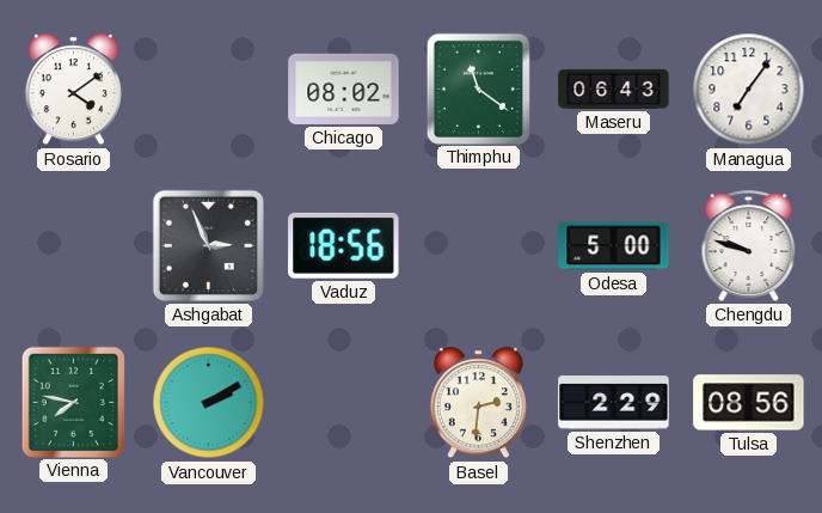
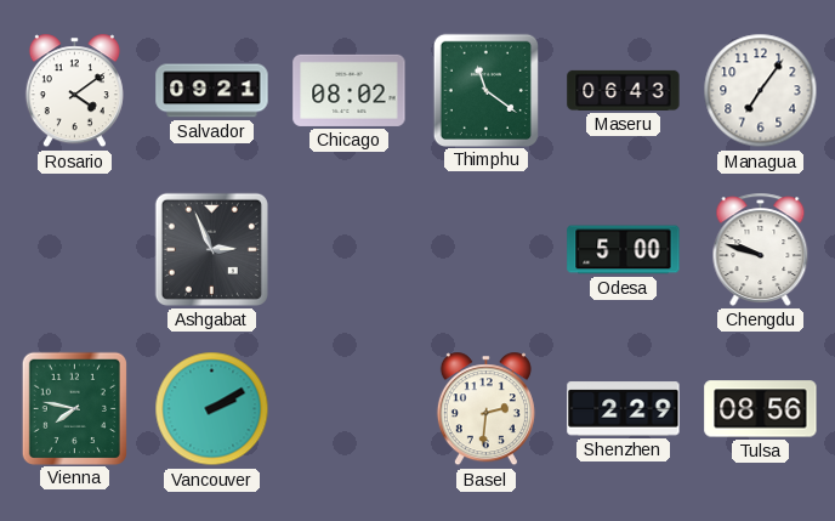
Salvador: none -> 09:21
Vaduz: 18:56 -> none
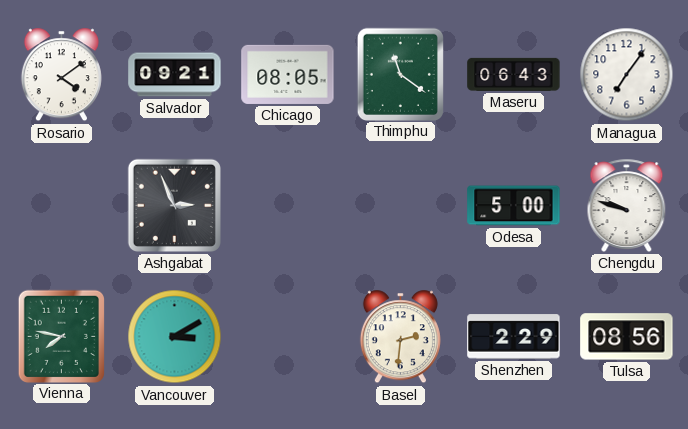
Chicago: 08:02 -> 08:05
Vancouver: 2:10 -> 3:10
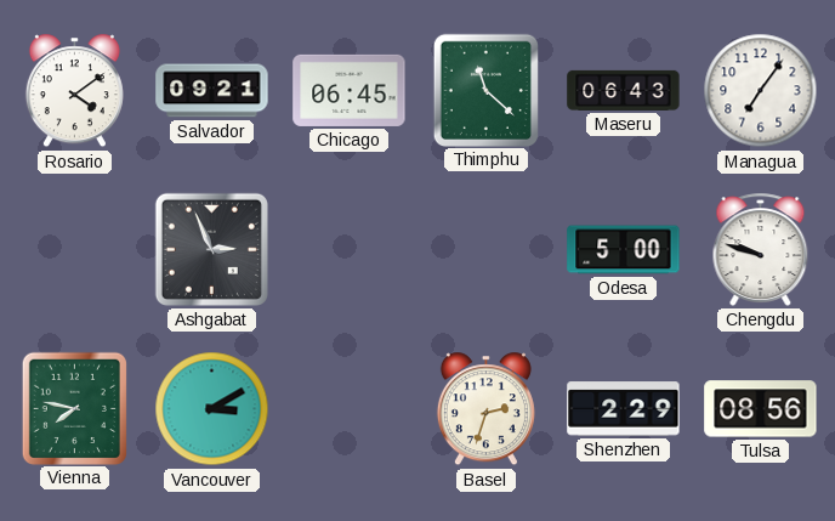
Chicago: 08:05 -> 06:45
Thimphu: 11:21 -> 11:22
Basel: 2:31 -> 2:33
